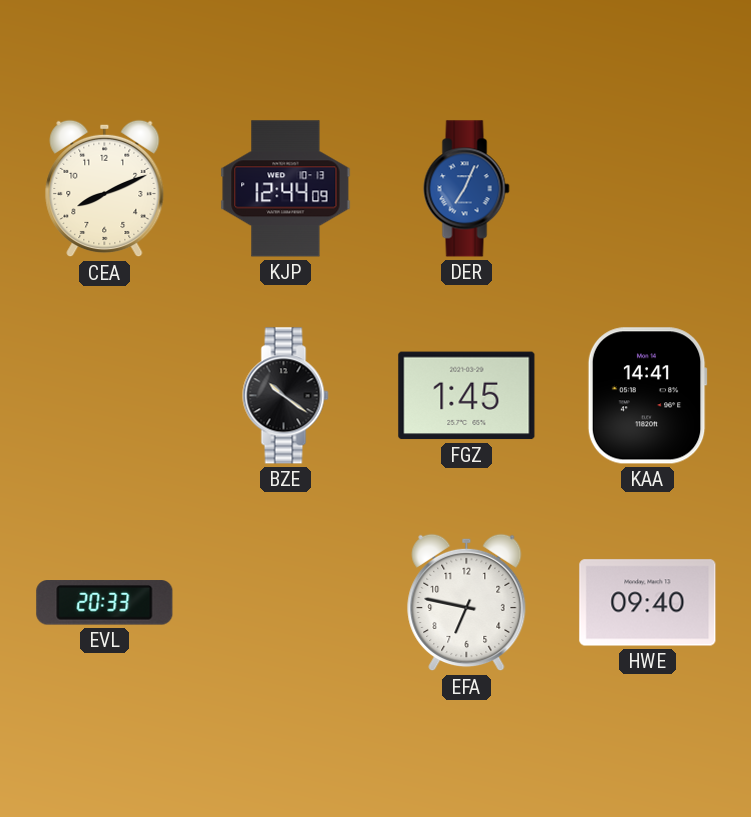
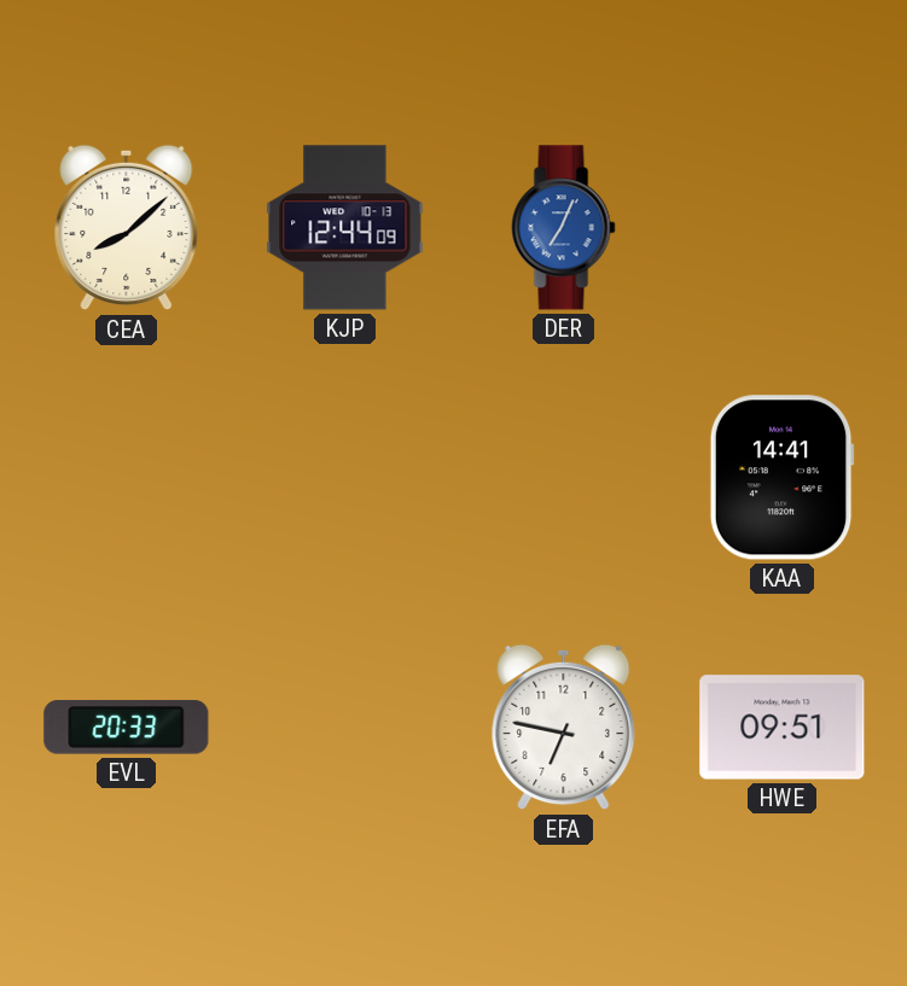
CEA: 8:11 -> 8:08
BZE: 10:21 -> none
FGZ: 1:45 -> none
HWE: 09:40 -> 09:51
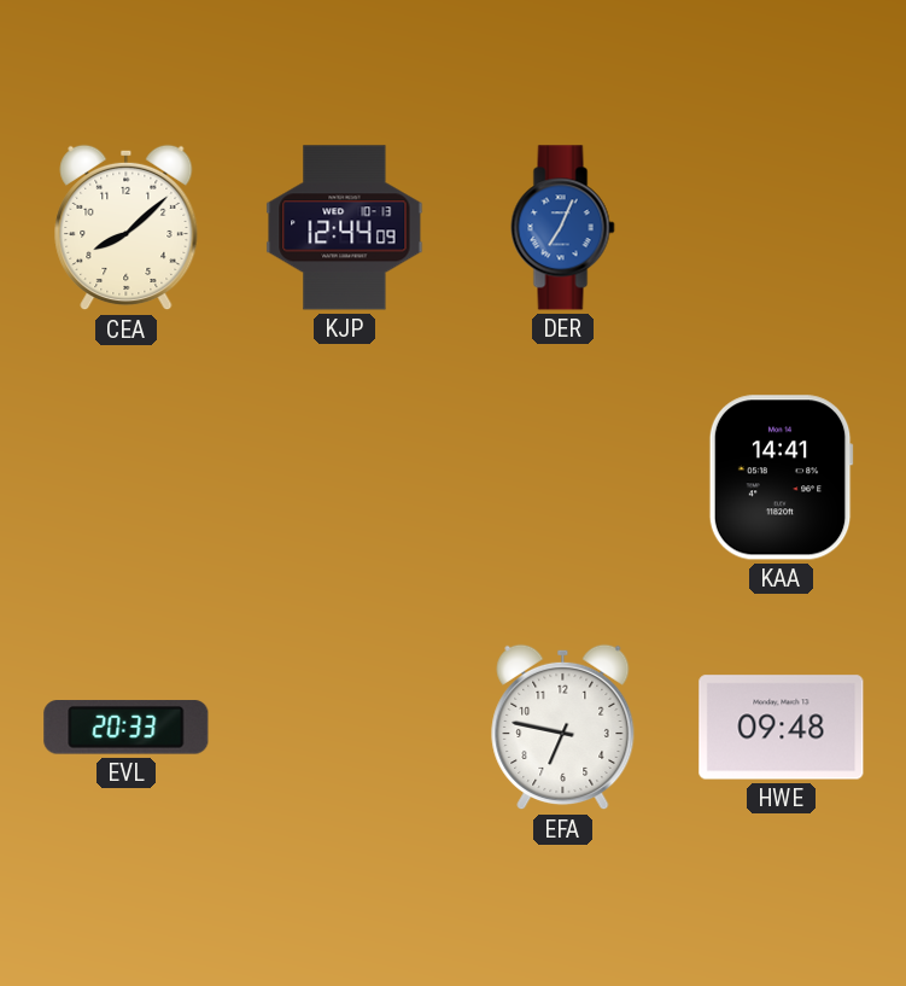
HWE: 09:51 -> 09:48
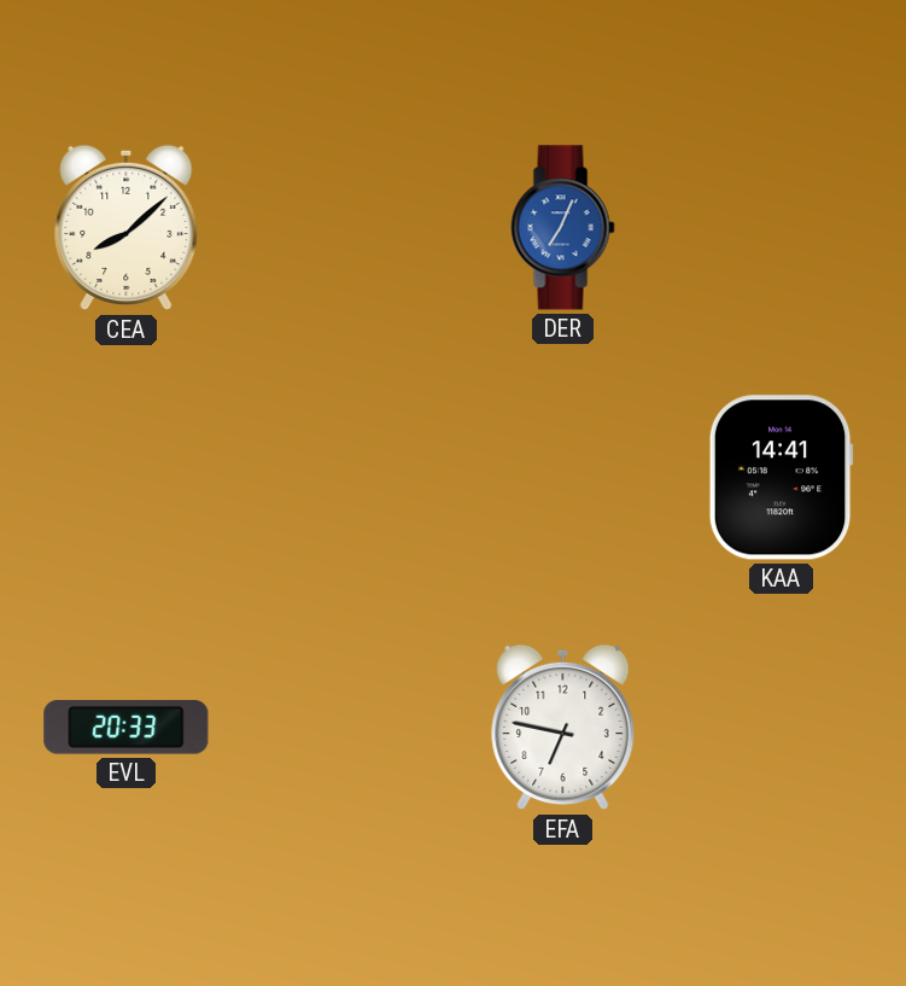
KJP: 12:44 -> none
HWE: 09:48 -> none
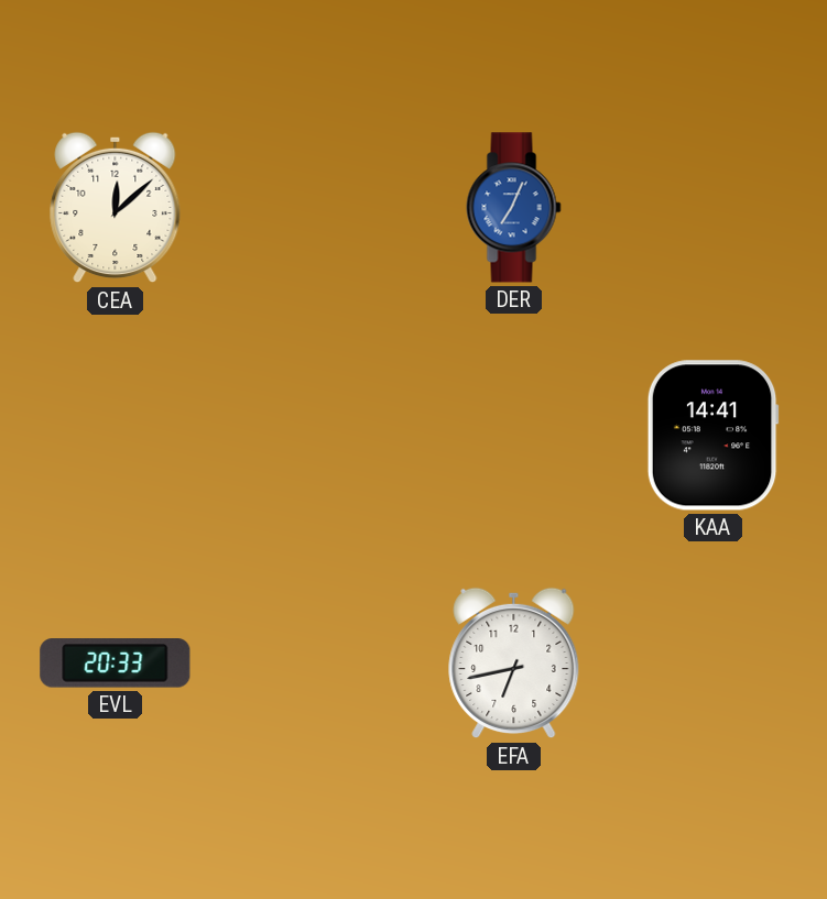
CEA: 8:08 -> 12:08
EFA: 6:47 -> 6:43
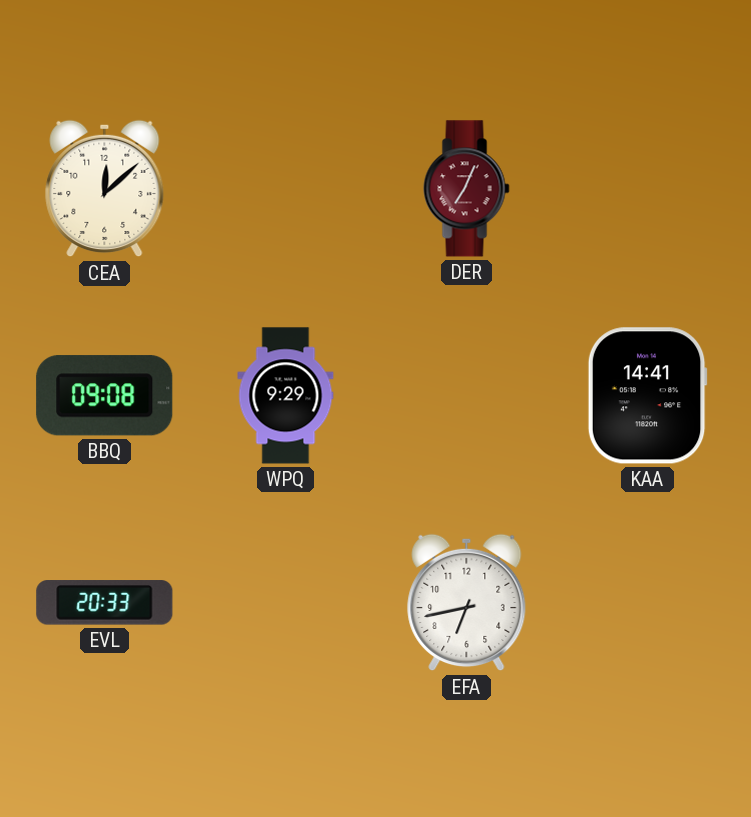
DER dial: blue -> burgundy
BBQ: none -> 09:08
WPQ: none -> 9:29
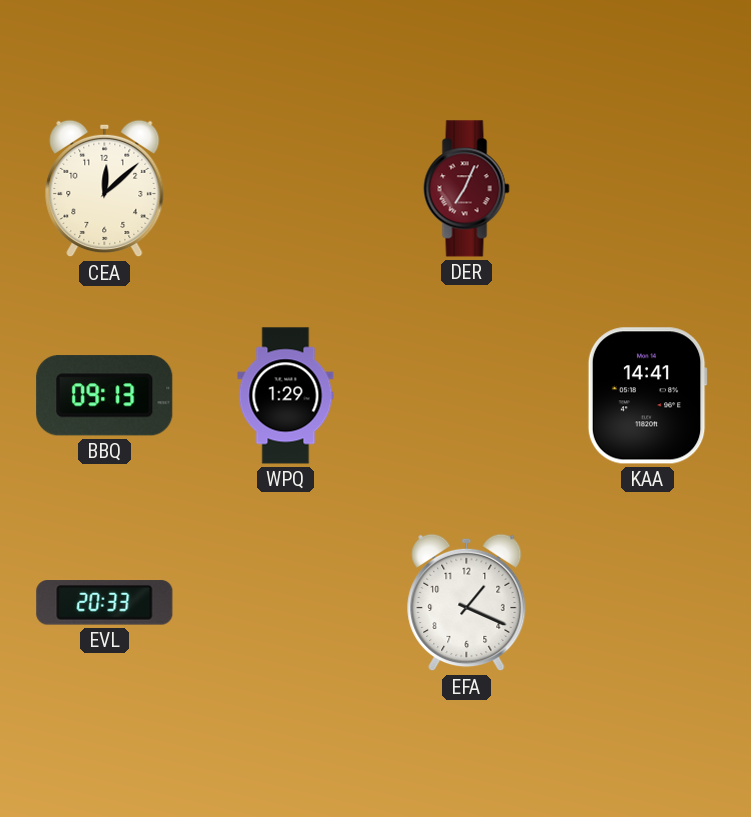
BBQ: 09:08 -> 09:13
WPQ: 9:29 -> 1:29
EFA: 6:43 -> 1:19
